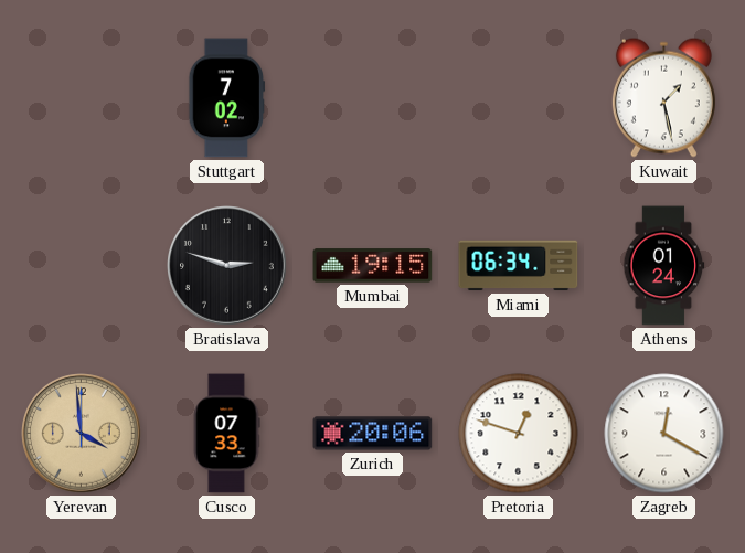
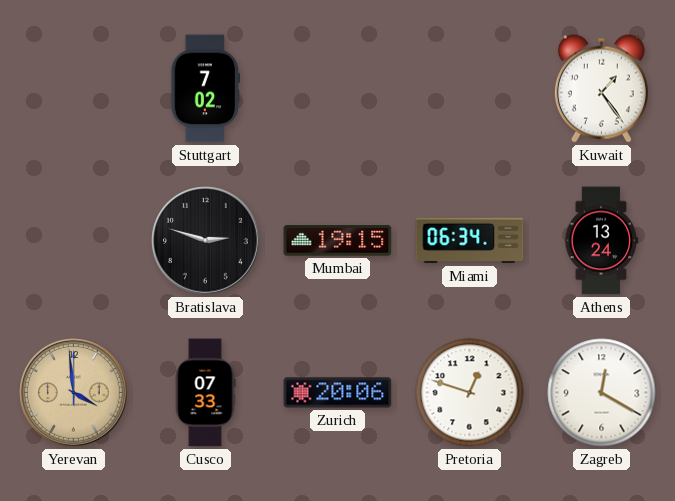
Kuwait: 1:28 -> 1:24
Athens: 01:24 -> 13:24
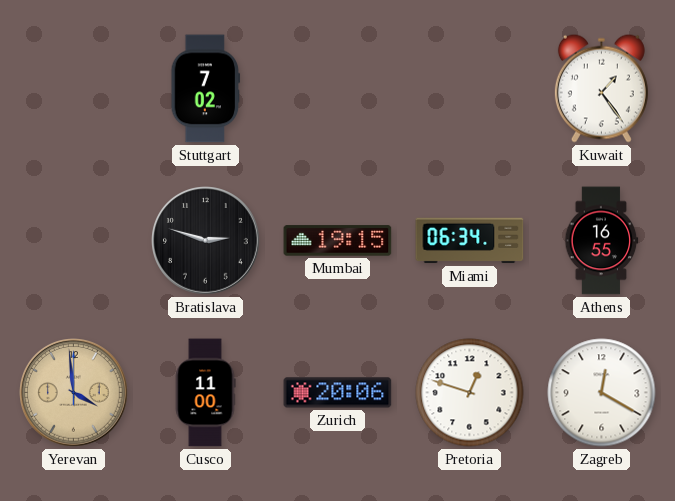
Athens: 13:24 -> 16:55
Cusco: 07:33 -> 11:00
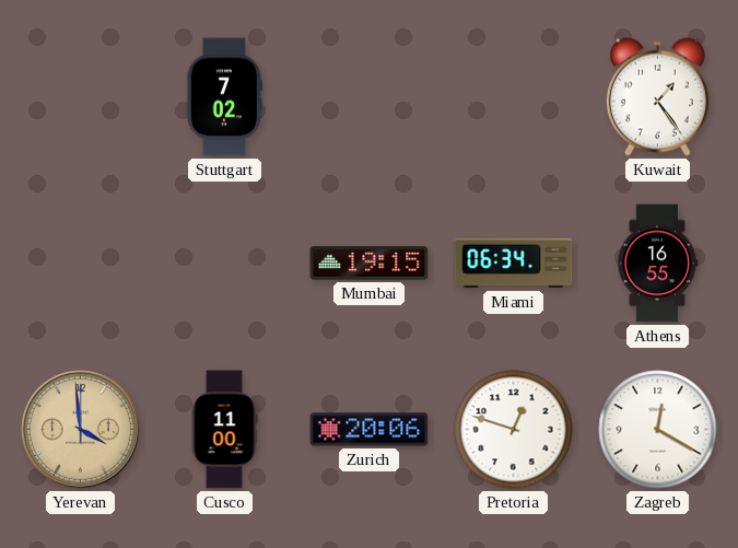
Bratislava: 2:48 -> none
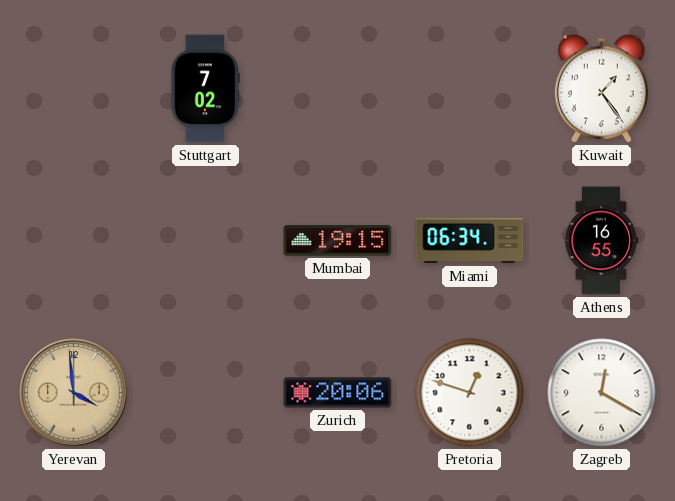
Cusco: 11:00 -> none
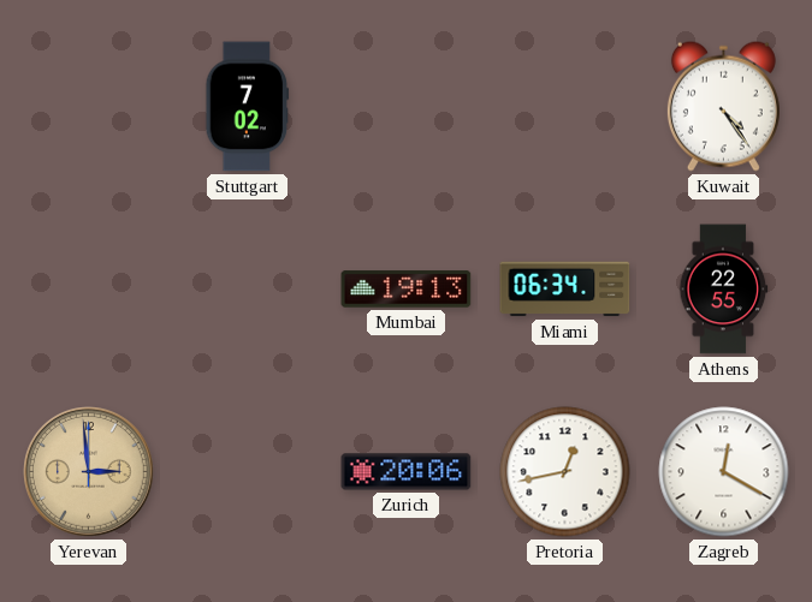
Kuwait: 1:24 -> 4:24
Mumbai: 19:15 -> 19:13
Athens: 16:55 -> 22:55
Yerevan: 3:59 -> 2:59
Pretoria: 12:48 -> 12:43
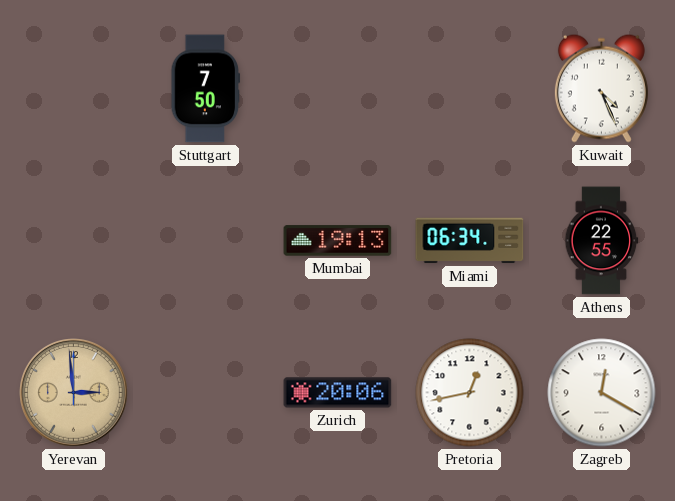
Stuttgart: 7:02 -> 7:50
Kuwait: 4:24 -> 4:26
